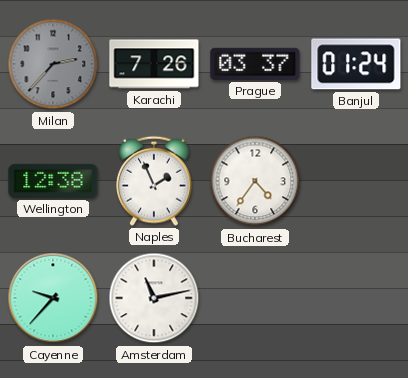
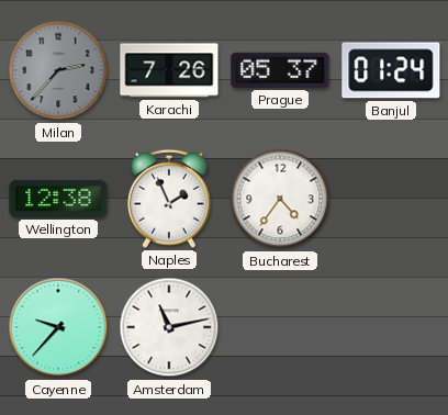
Prague: 03:37 -> 05:37
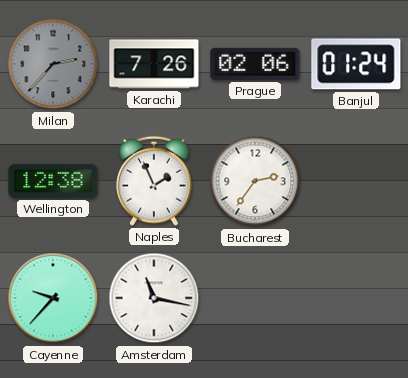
Prague: 05:37 -> 02:06
Bucharest: 4:36 -> 2:36
Amsterdam: 11:13 -> 11:17
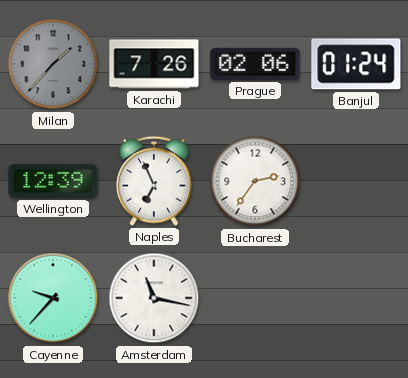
Milan: 2:37 -> 1:37
Wellington: 12:38 -> 12:39
Naples: 1:56 -> 6:56
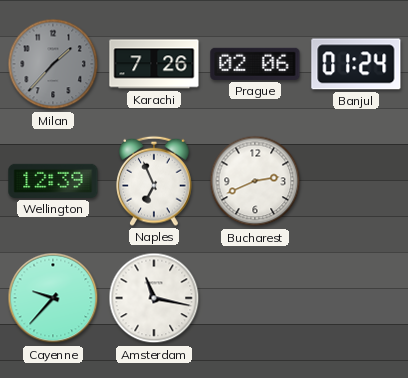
Bucharest: 2:36 -> 2:41
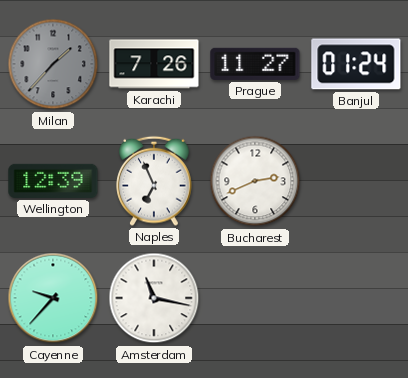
Prague: 02:06 -> 11:27
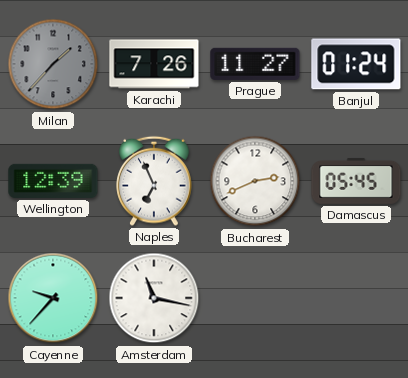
Damascus: none -> 05:45
